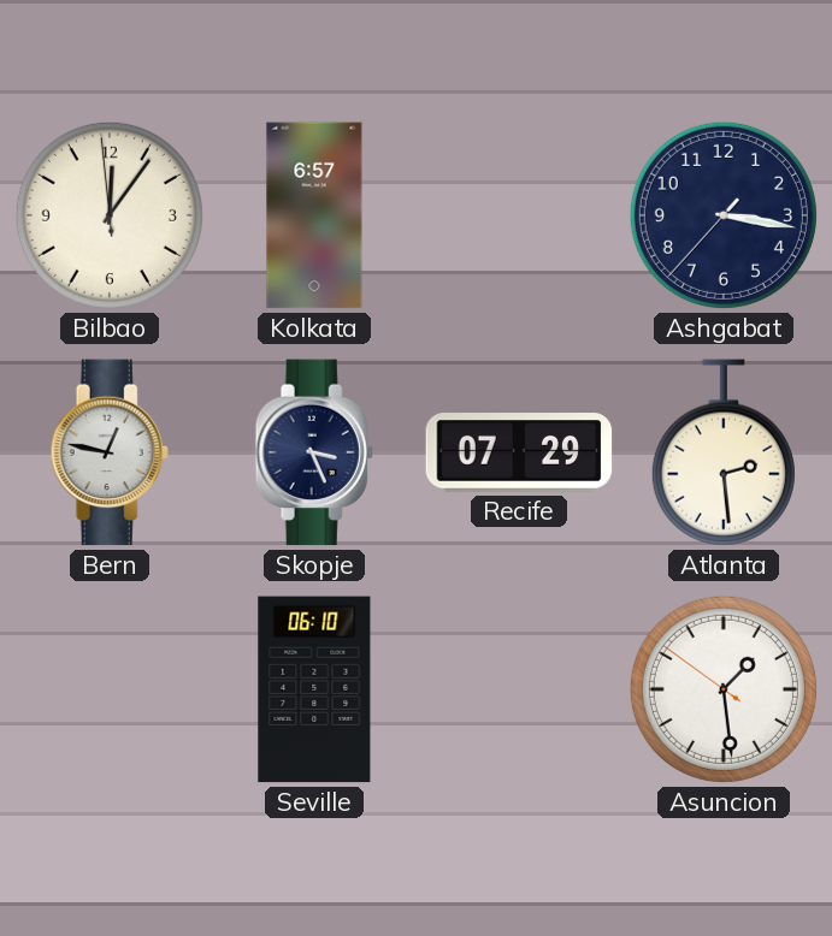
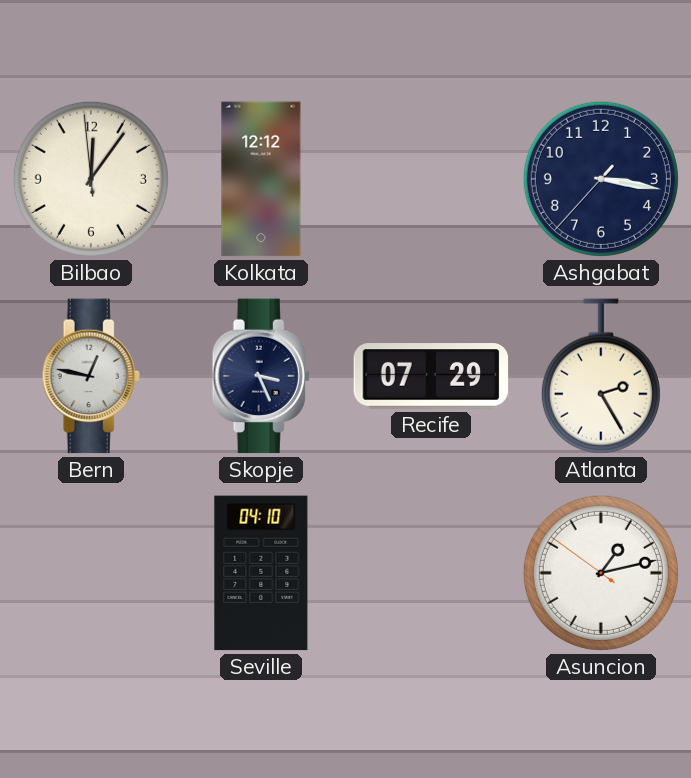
Kolkata: 6:57 -> 12:12
Atlanta: 2:29 -> 2:25
Seville: 06:10 -> 04:10
Asuncion: 1:28 -> 1:12
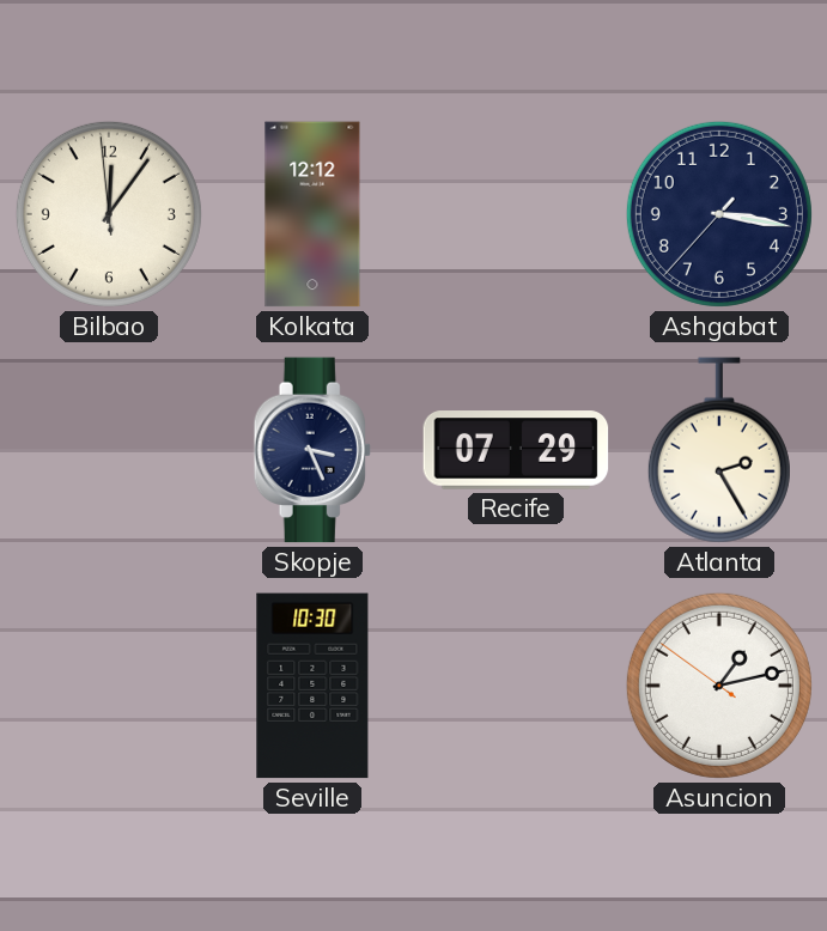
Bern: 12:47 -> none
Seville: 04:10 -> 10:30
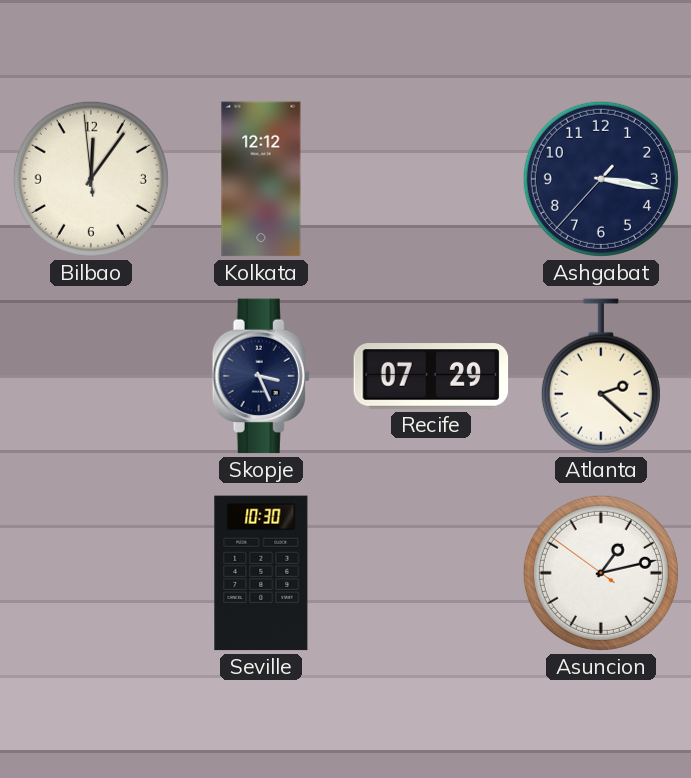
Atlanta: 2:25 -> 2:22
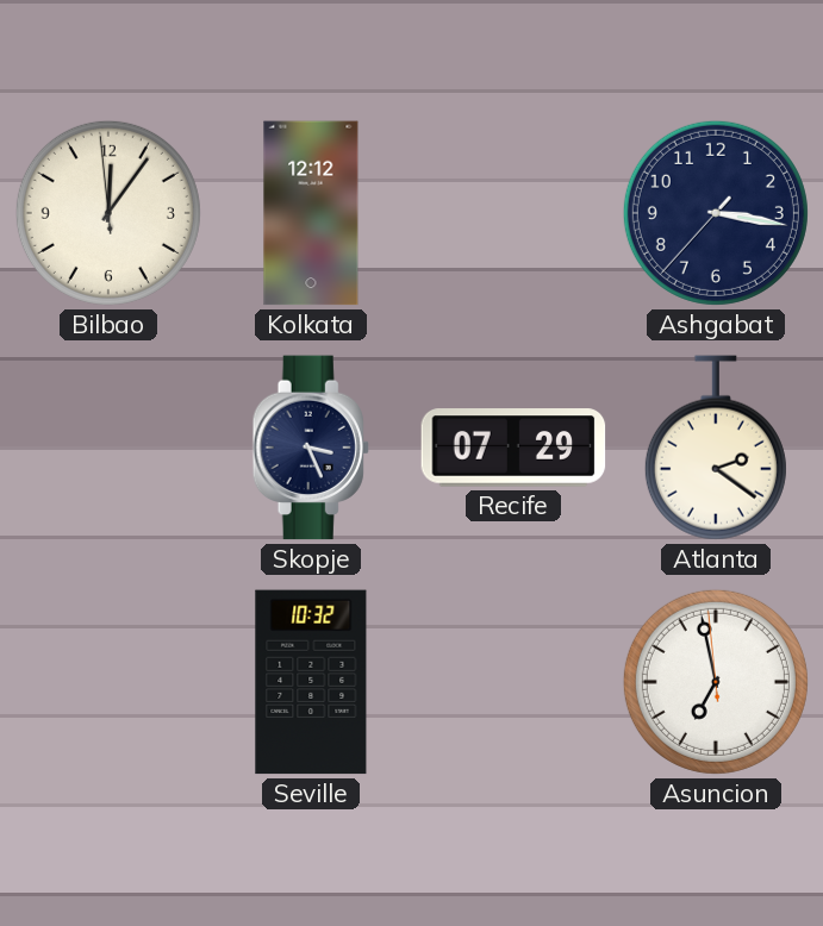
Atlanta: 2:22 -> 2:21
Seville: 10:30 -> 10:32
Asuncion: 1:12 -> 6:57
